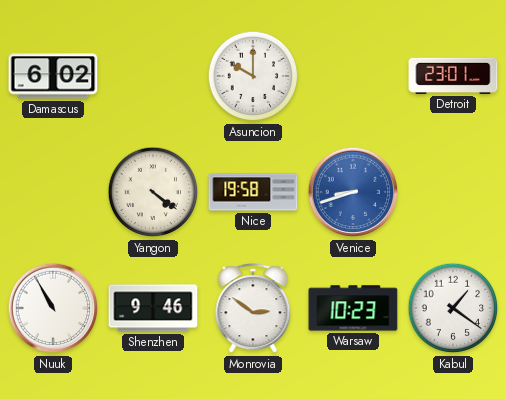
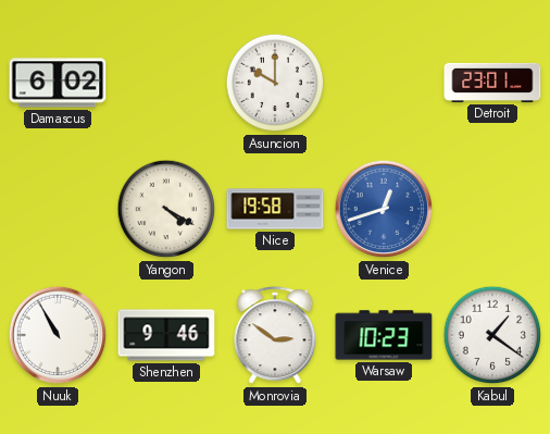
Yangon: 4:21 -> 4:20
Venice: 8:42 -> 12:42
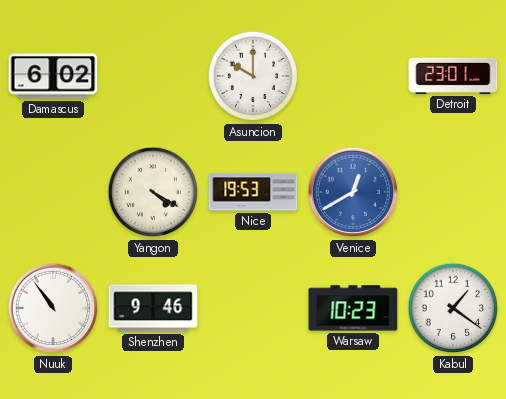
Nice: 19:58 -> 19:53
Venice: 12:42 -> 12:40
Nuuk: 10:55 -> 10:54
Monrovia: 2:51 -> none
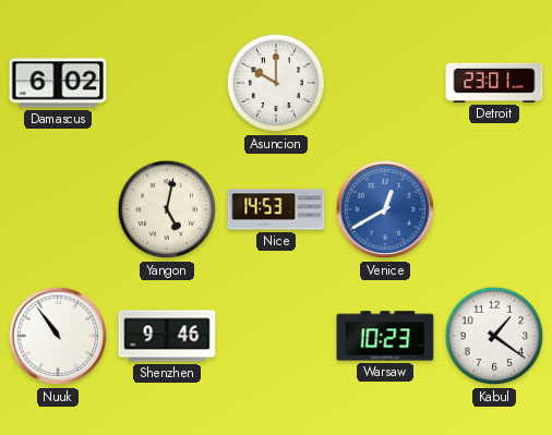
Yangon: 4:20 -> 5:02
Nice: 19:53 -> 14:53
